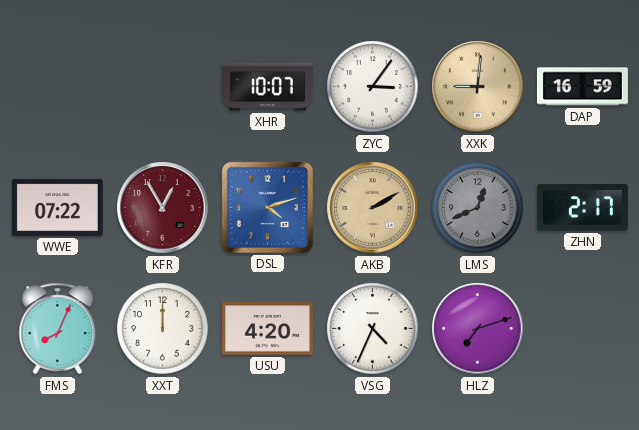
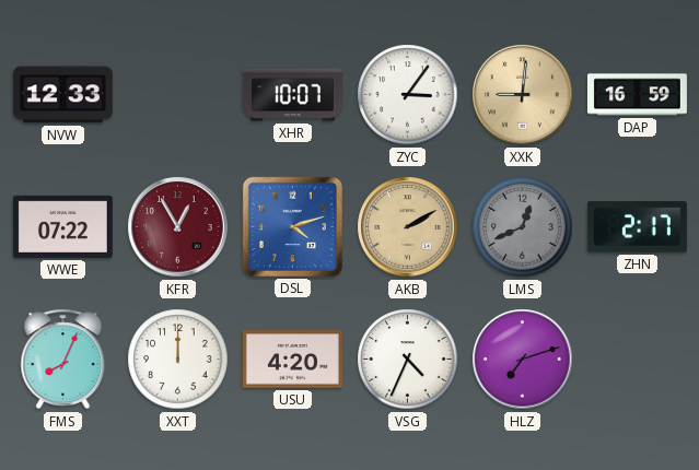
NVW: none -> 12:33
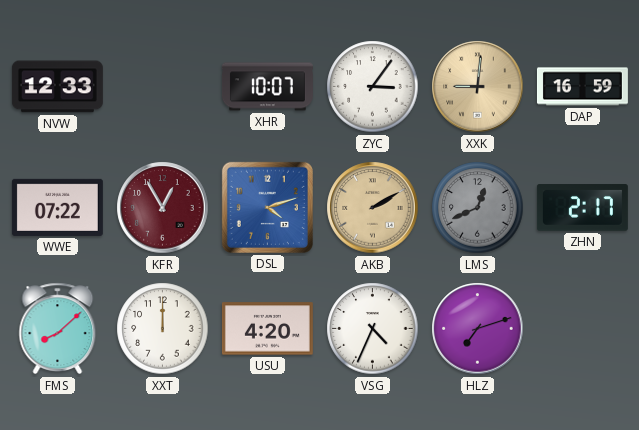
FMS: 8:04 -> 8:08
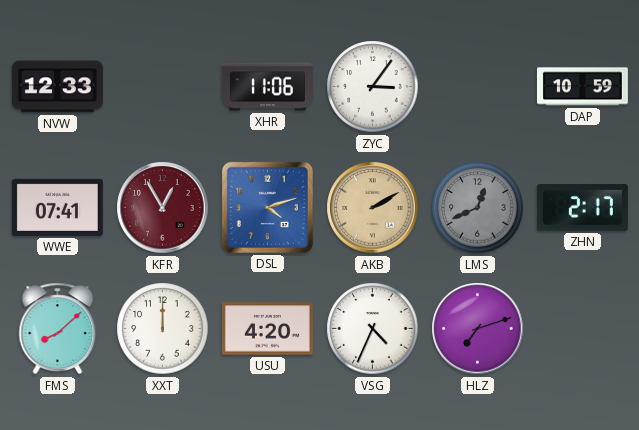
XHR: 10:07 -> 11:06
XXK: 9:01 -> none
DAP: 16:59 -> 10:59
WWE: 07:22 -> 07:41
